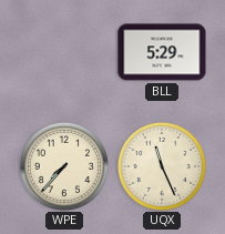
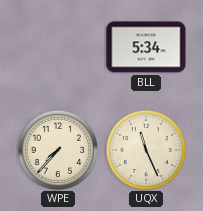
BLL: 5:29 -> 5:34
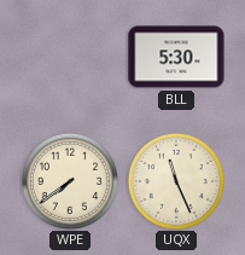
BLL: 5:34 -> 5:30
WPE: 7:37 -> 7:39
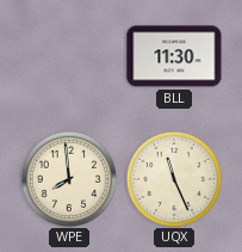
BLL: 5:30 -> 11:30
WPE: 7:39 -> 7:59
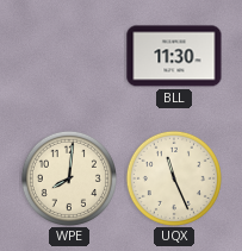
WPE: 7:59 -> 8:01
